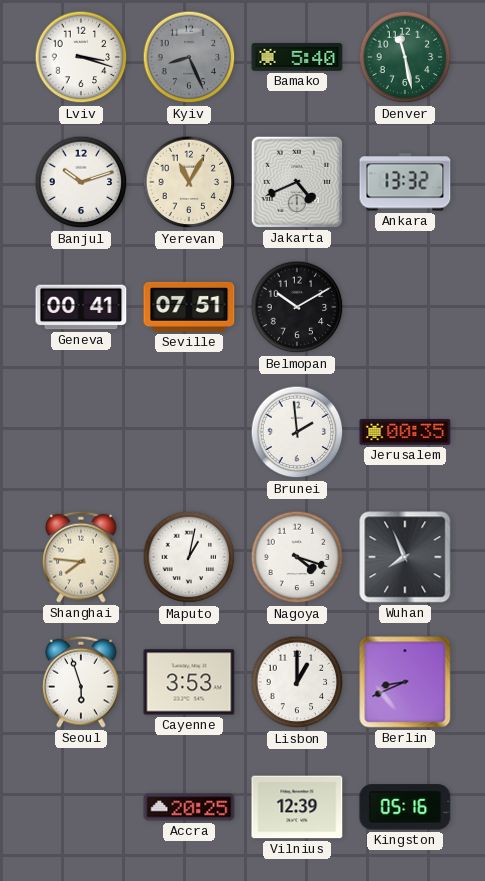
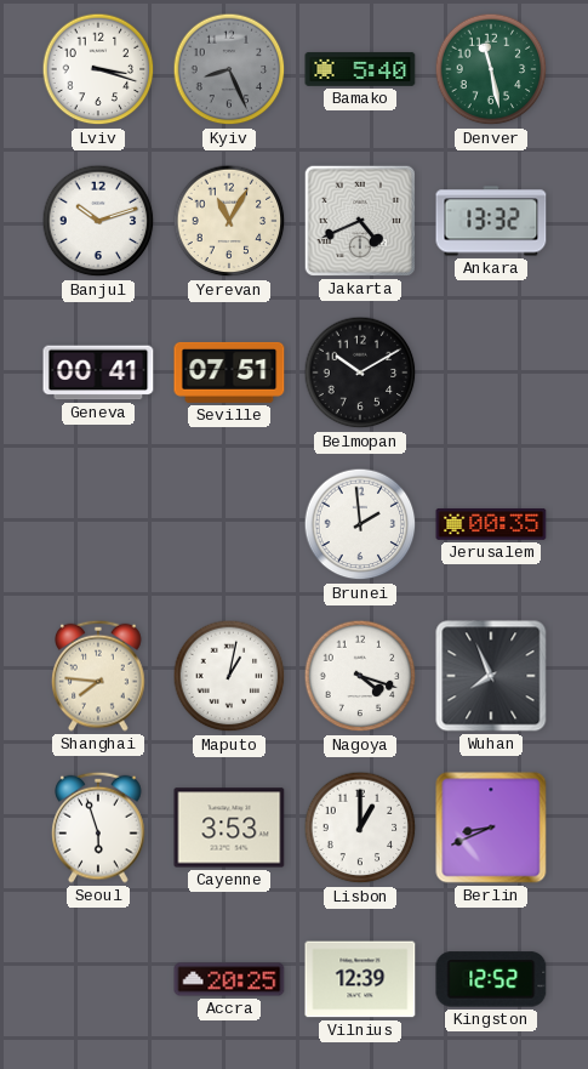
Kingston: 05:16 -> 12:52
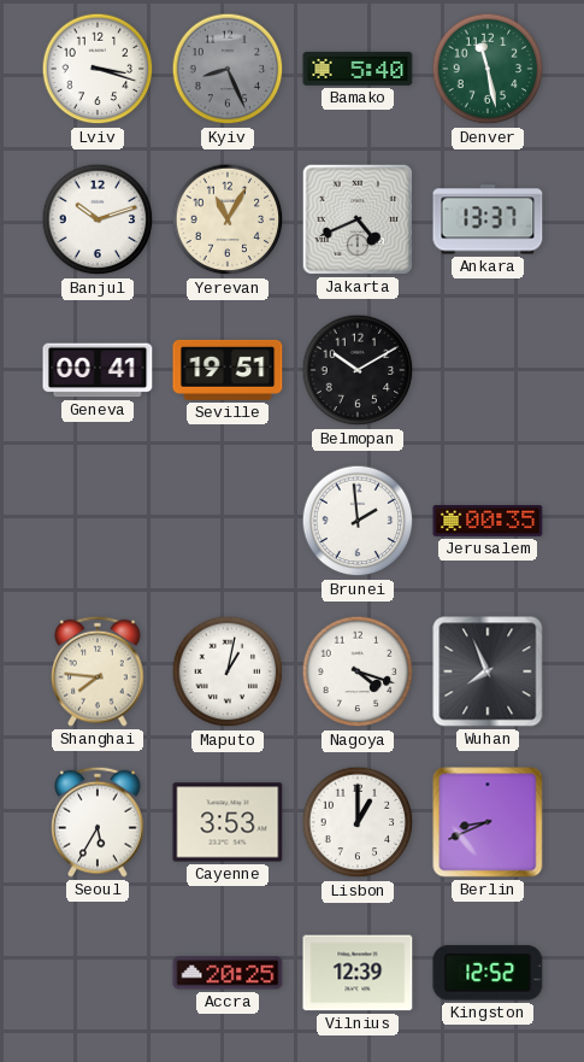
Ankara: 13:32 -> 13:37
Seville: 07:51 -> 19:51
Seoul: 5:57 -> 5:35
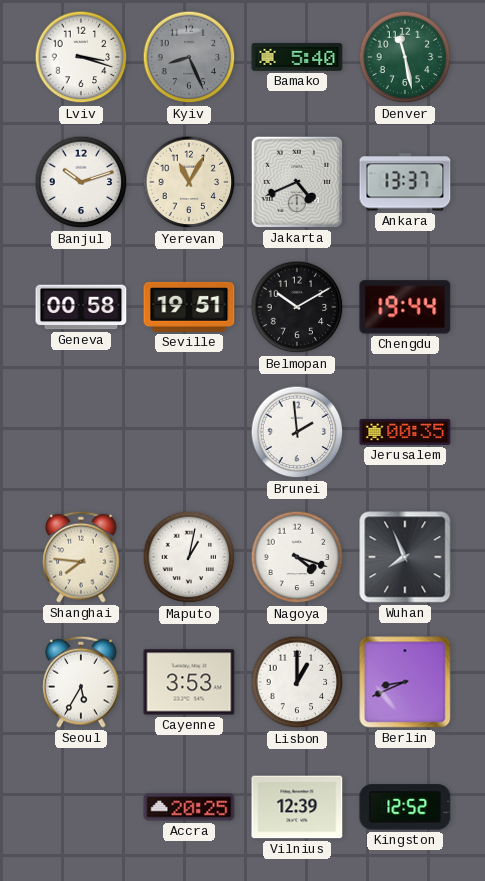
Geneva: 00:41 -> 00:58
Chengdu: none -> 19:44
